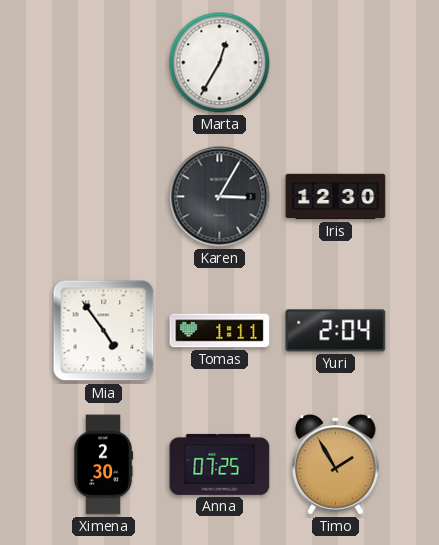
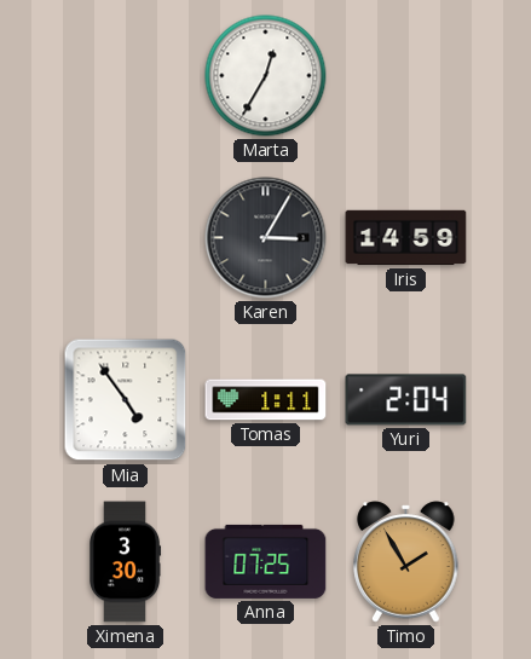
Iris: 12:30 -> 14:59
Ximena: 2:30 -> 3:30
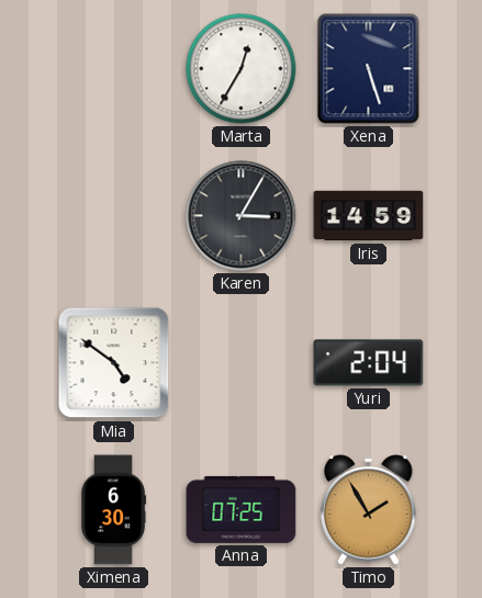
Xena: none -> 5:27
Mia: 4:54 -> 4:51
Tomas: 1:11 -> none
Ximena: 3:30 -> 6:30
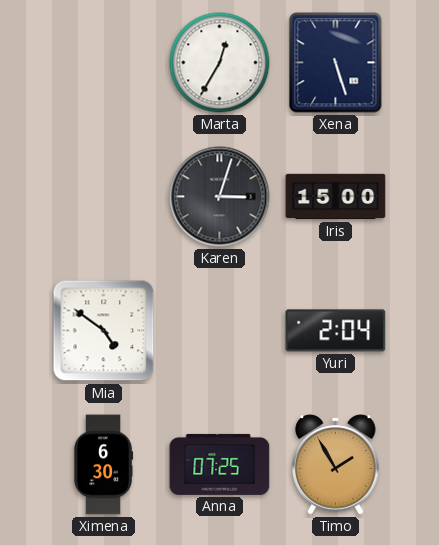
Karen: 3:05 -> 3:03
Iris: 14:59 -> 15:00
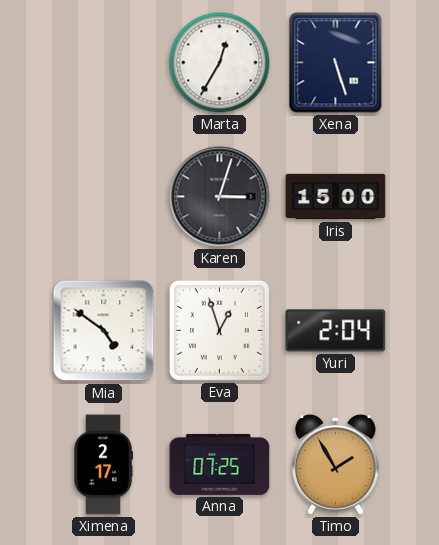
Eva: none -> 12:57
Ximena: 6:30 -> 2:17
